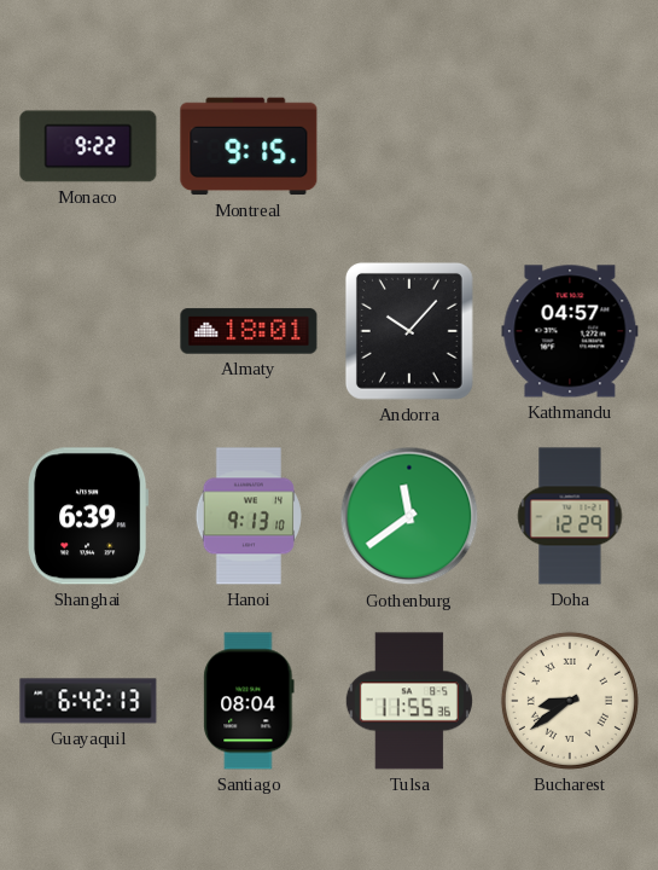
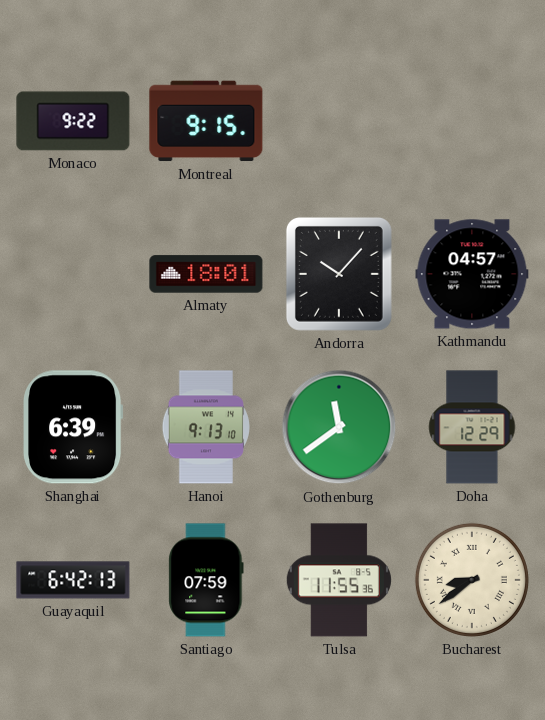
Santiago: 08:04 -> 07:59
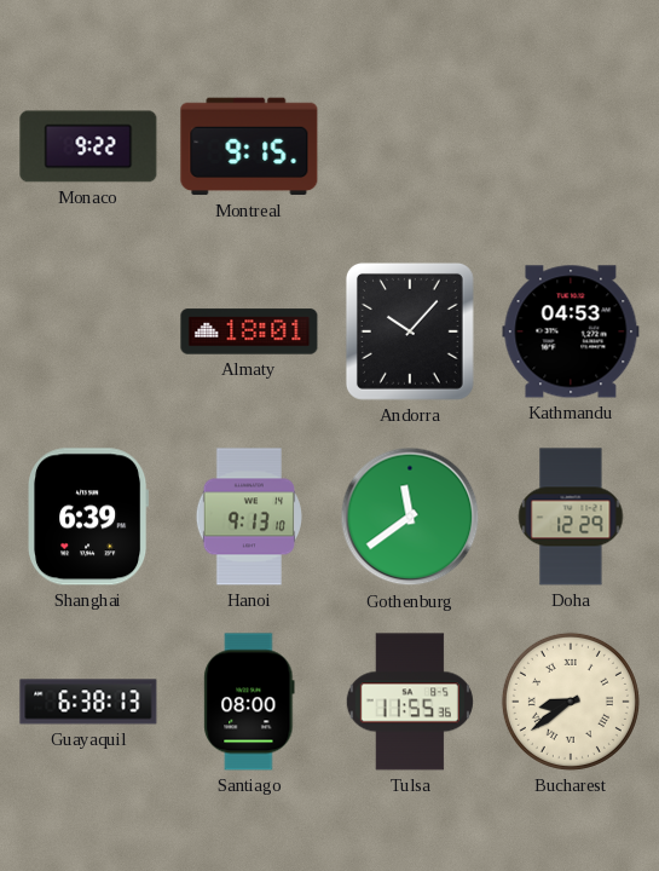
Kathmandu: 04:57 -> 04:53
Guayaquil: 6:42 -> 6:38
Santiago: 07:59 -> 08:00
